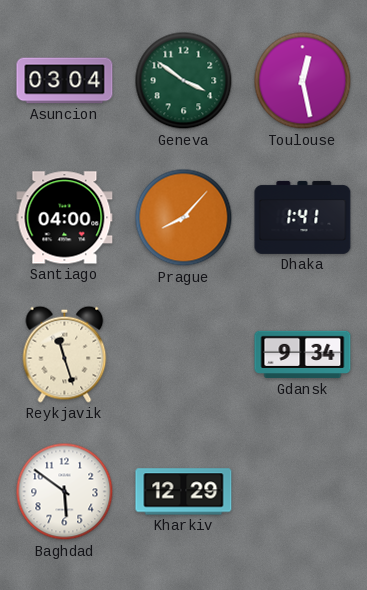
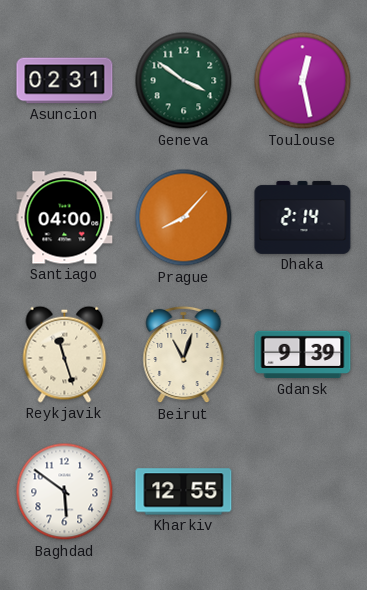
Asuncion: 03:04 -> 02:31
Dhaka: 1:41 -> 2:14
Beirut: none -> 11:03
Gdansk: 9:34 -> 9:39
Kharkiv: 12:29 -> 12:55
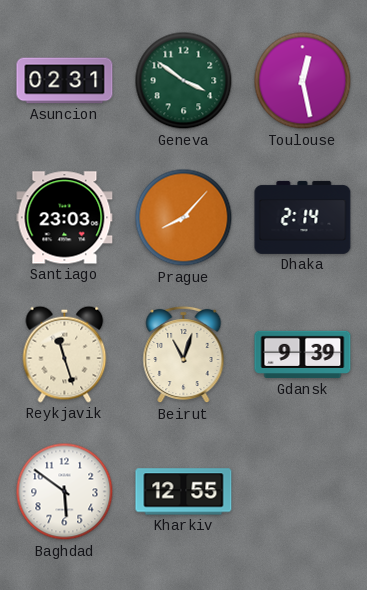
Santiago: 04:00 -> 23:03
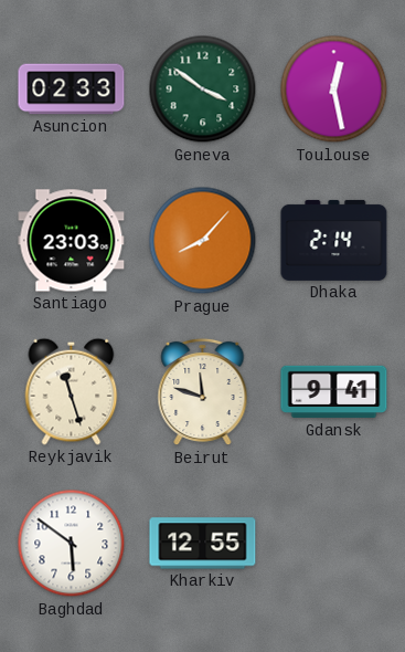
Asuncion: 02:31 -> 02:33
Beirut: 11:03 -> 11:48
Gdansk: 9:39 -> 9:41
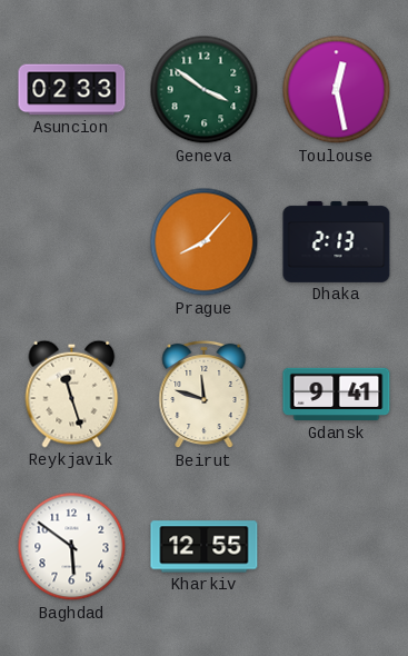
Santiago: 23:03 -> none
Dhaka: 2:14 -> 2:13
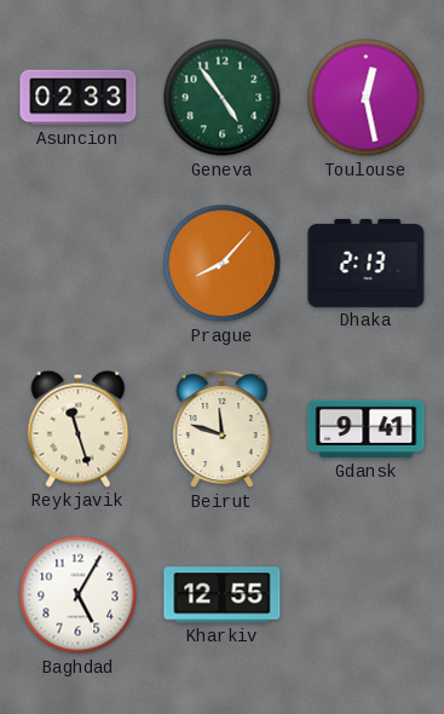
Geneva: 3:51 -> 4:54
Baghdad: 5:51 -> 5:05
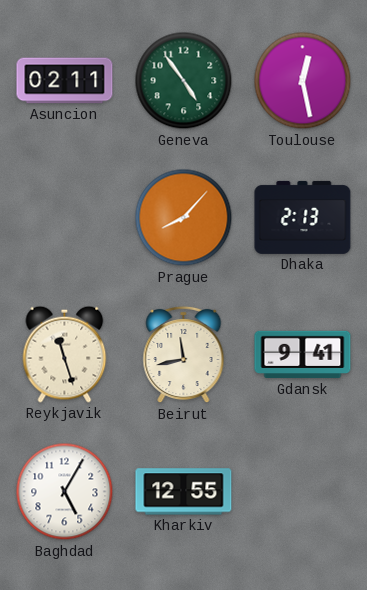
Asuncion: 02:33 -> 02:11
Beirut: 11:48 -> 11:43
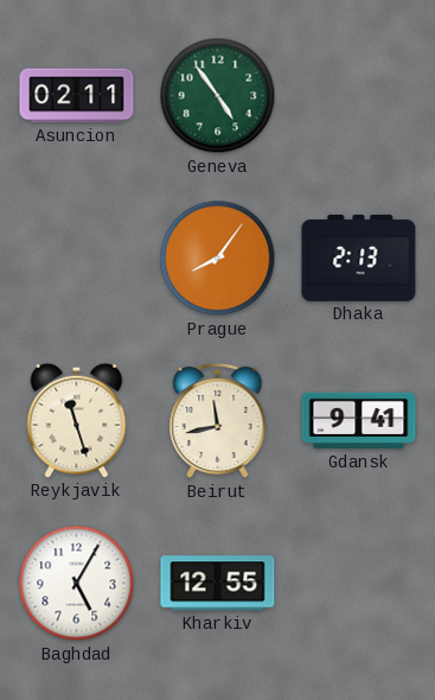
Toulouse: 12:28 -> none
Prague: 8:07 -> 8:06
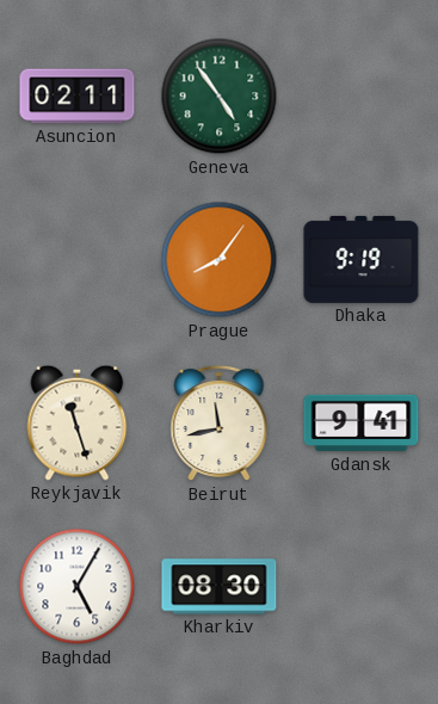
Dhaka: 2:13 -> 9:19
Kharkiv: 12:55 -> 08:30
